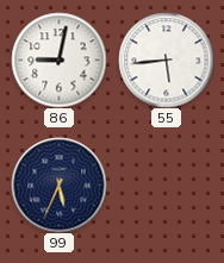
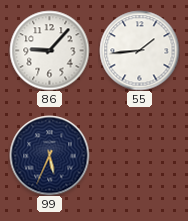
86: 9:02 -> 9:07
55: 5:44 -> 1:44
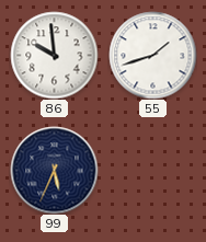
86: 9:07 -> 9:59
55: 1:44 -> 1:42
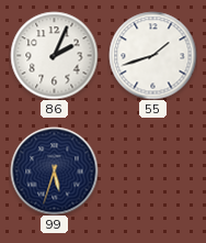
86: 9:59 -> 2:04
99: 5:34 -> 5:33
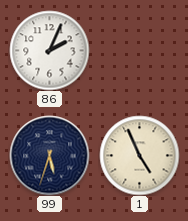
55: 1:42 -> none
1: none -> 4:56
